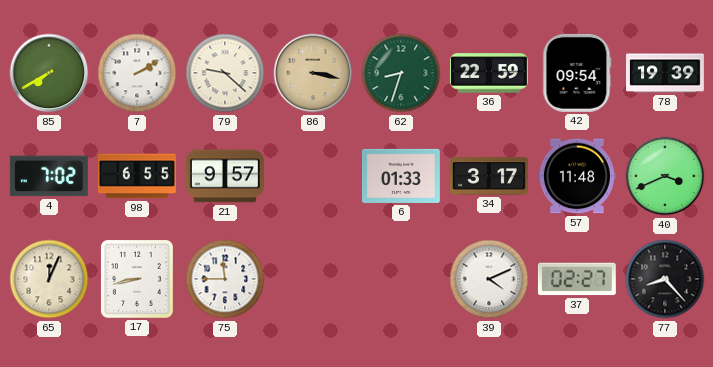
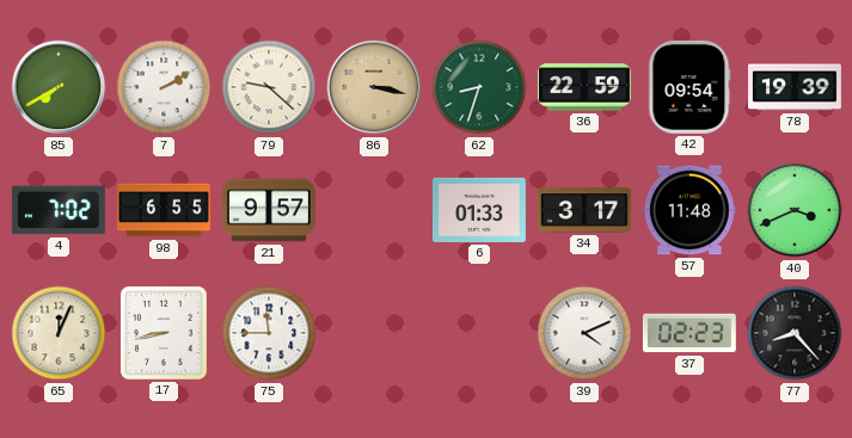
37: 02:27 -> 02:23
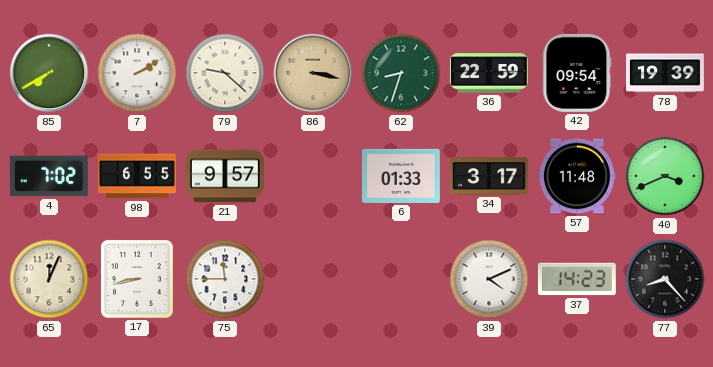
37: 02:23 -> 14:23
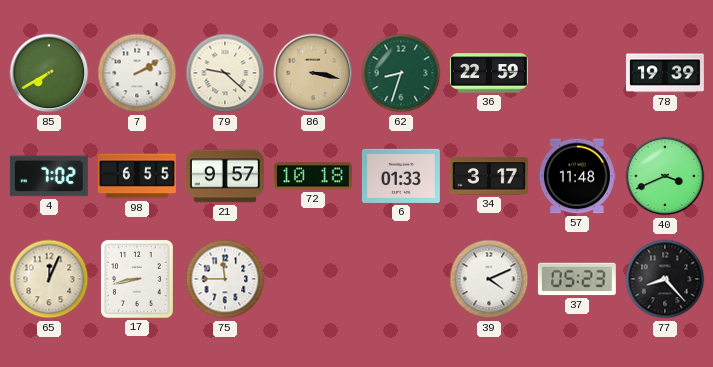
42: 09:54 -> none
72: none -> 10:18
37: 14:23 -> 05:23
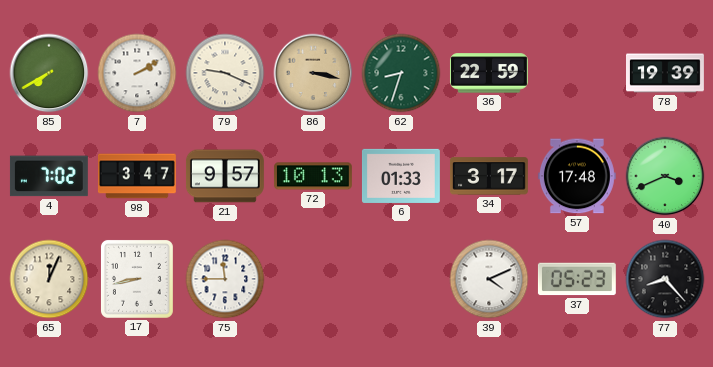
79: 9:22 -> 9:19
98: 6:55 -> 3:47
72: 10:18 -> 10:13
57: 11:48 -> 17:48
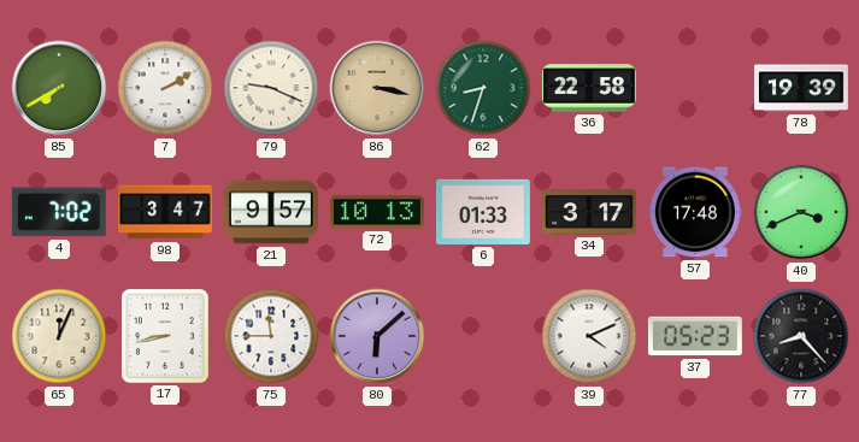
36: 22:59 -> 22:58
80: none -> 6:08
